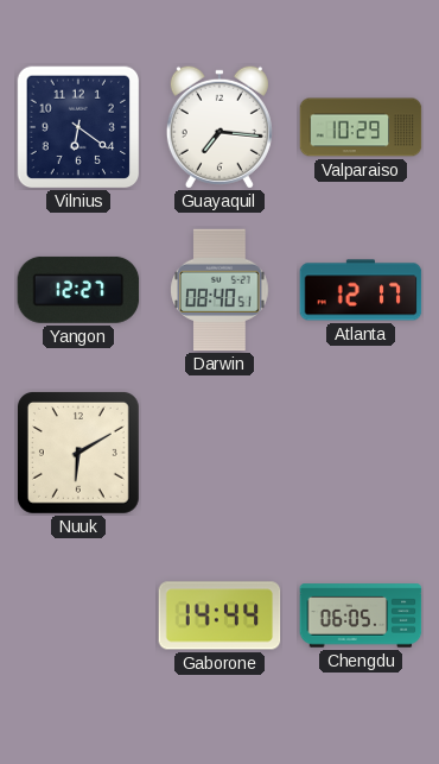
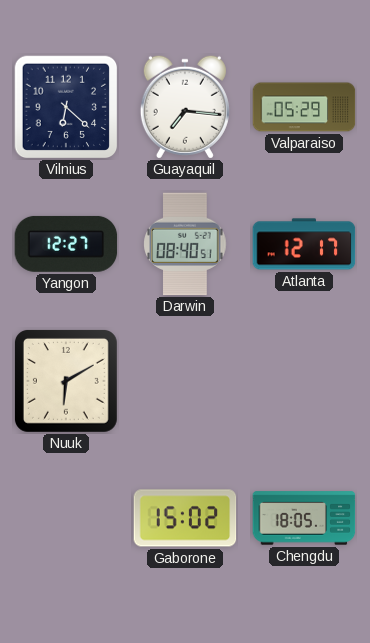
Vilnius: 6:21 -> 6:22
Valparaiso: 10:29 -> 05:29
Gaborone: 14:44 -> 15:02
Chengdu: 06:05 -> 18:05
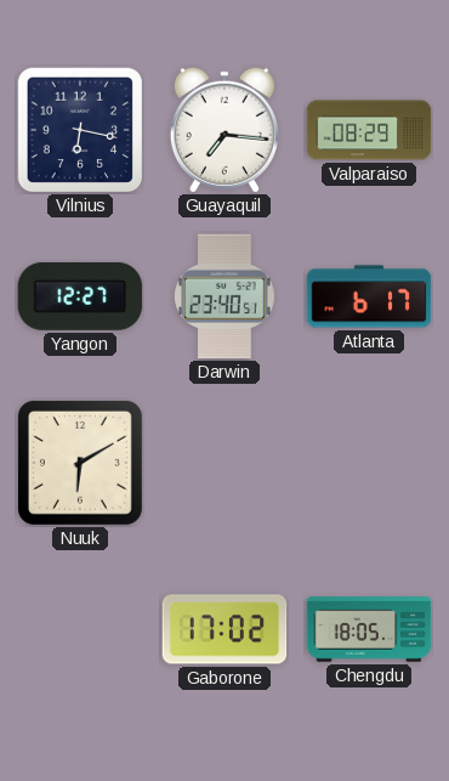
Vilnius: 6:22 -> 6:17
Valparaiso: 05:29 -> 08:29
Darwin: 08:40 -> 23:40
Atlanta: 12:17 -> 6:17
Gaborone: 15:02 -> 17:02
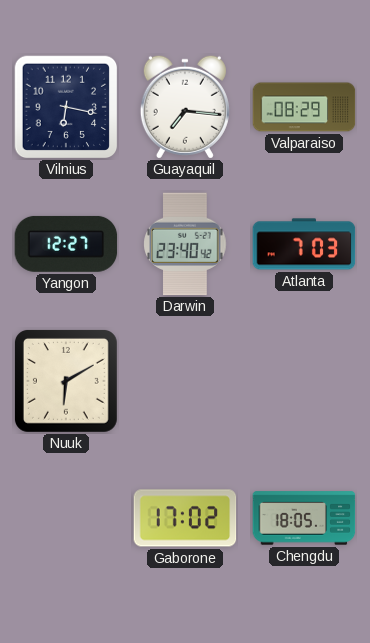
Darwin: 23:40:51 -> 23:40:42
Atlanta: 6:17 -> 7:03
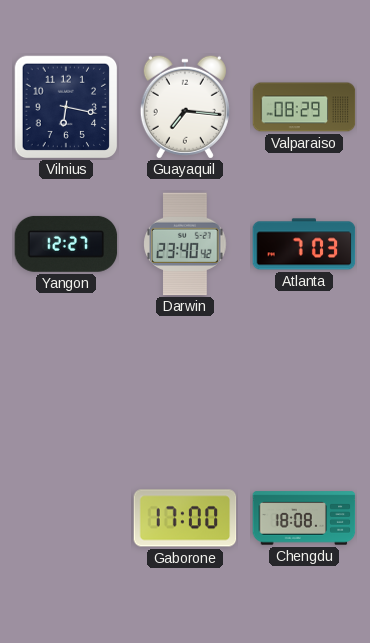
Nuuk: 6:10 -> none
Gaborone: 17:02 -> 17:00
Chengdu: 18:05 -> 18:08
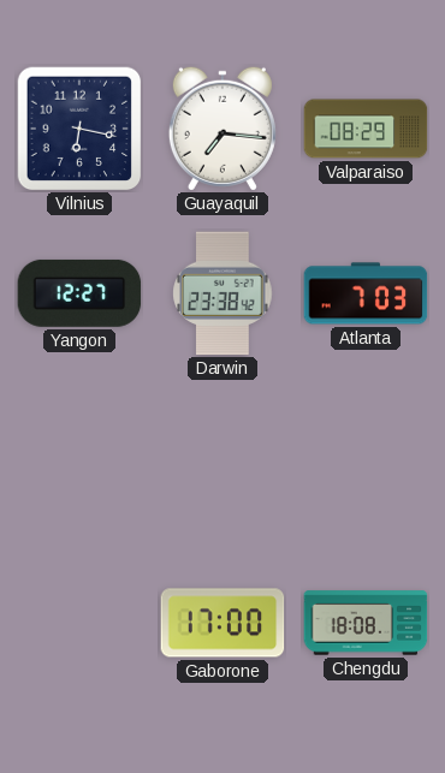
Darwin: 23:40 -> 23:38
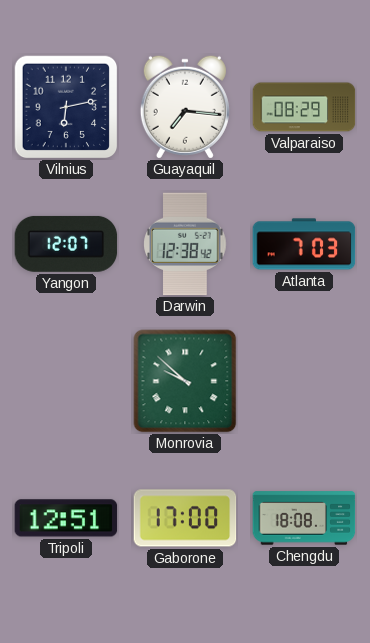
Vilnius: 6:17 -> 6:13
Yangon: 12:27 -> 12:07
Darwin: 23:38 -> 12:38
Monrovia: none -> 9:52
Tripoli: none -> 12:51
